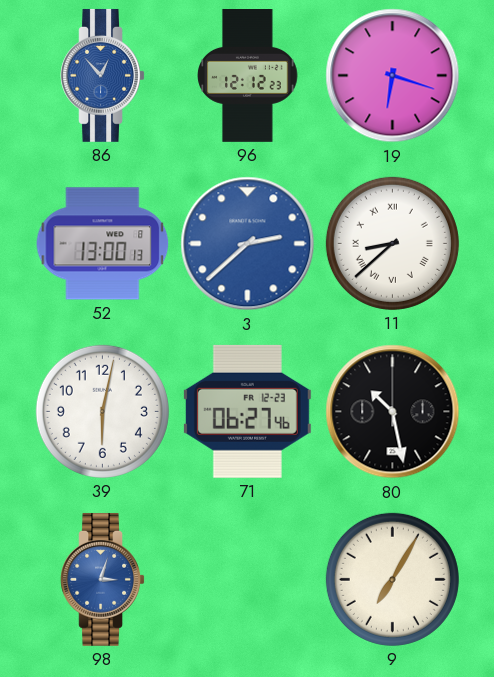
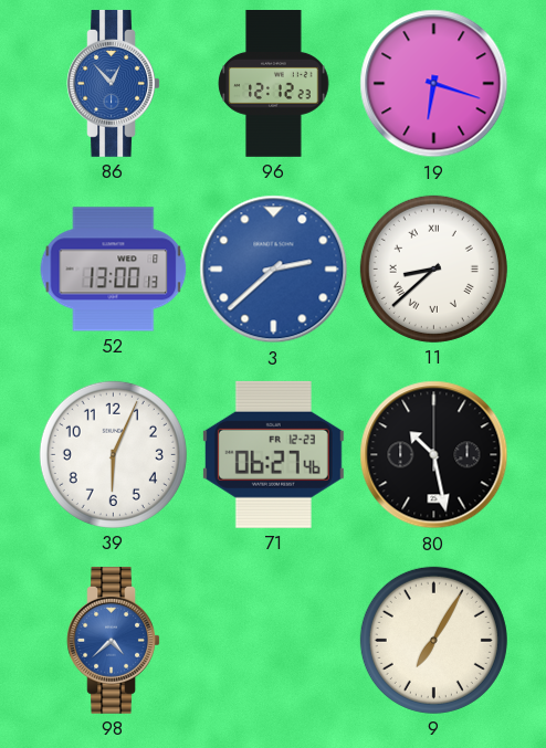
39: 6:02 -> 6:04
98: 3:03 -> 4:38
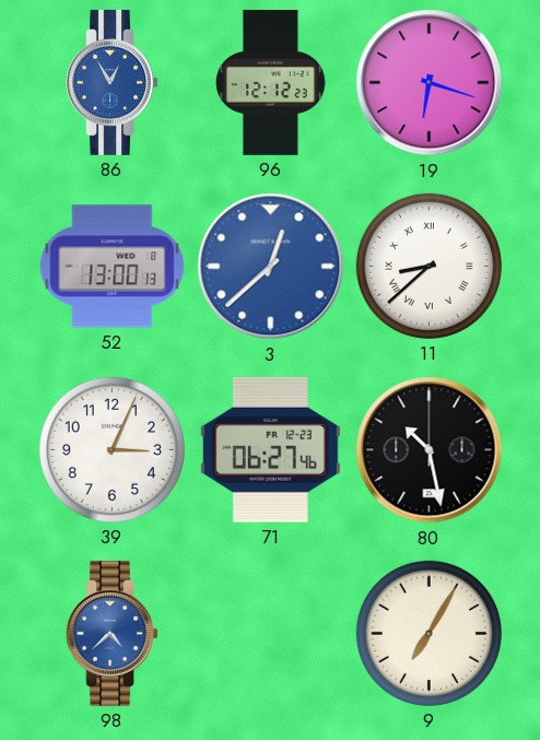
86: 12:53 -> 12:55
3: 2:38 -> 12:38
39: 6:04 -> 3:04
